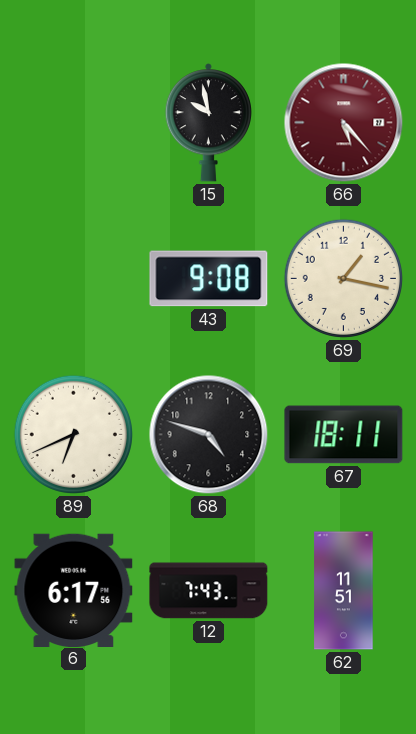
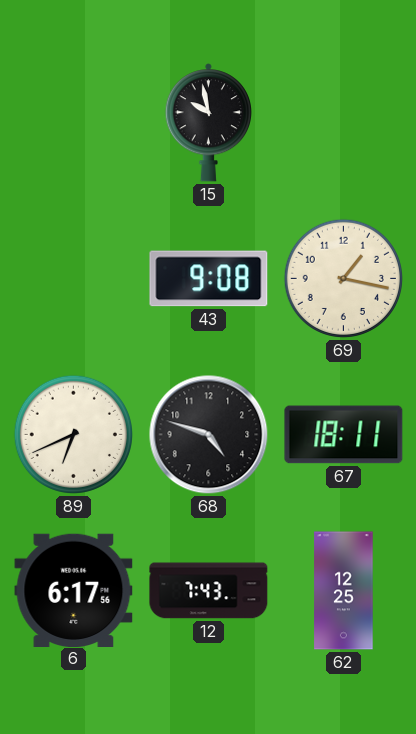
66: 5:23 -> none
62: 11:51 -> 12:25
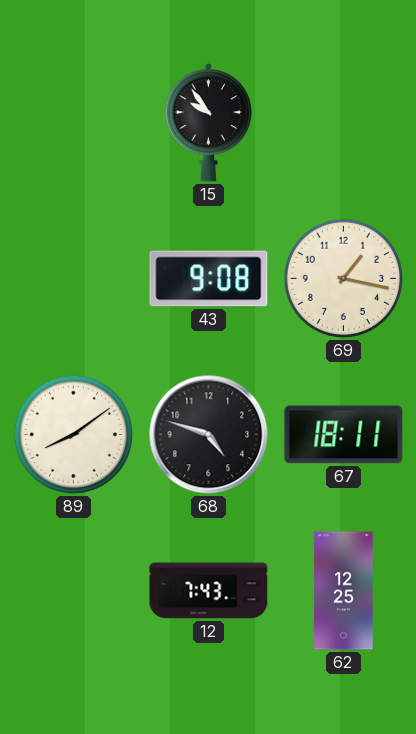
15: 9:58 -> 9:54
89: 6:41 -> 8:09
6: 6:17 -> none
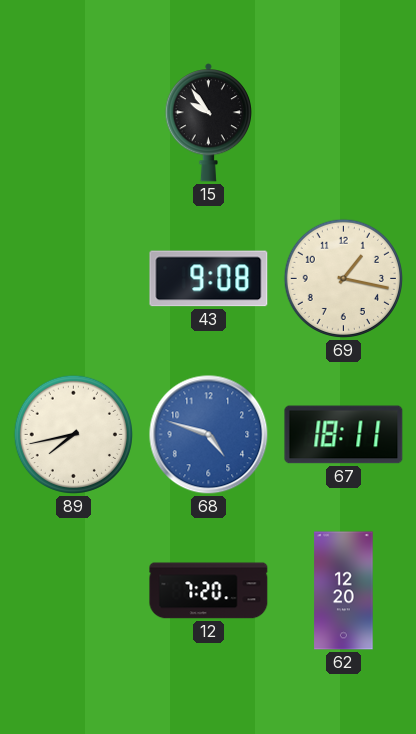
89: 8:09 -> 7:43
68 dial: black -> blue
12: 7:43 -> 7:20
62: 12:25 -> 12:20
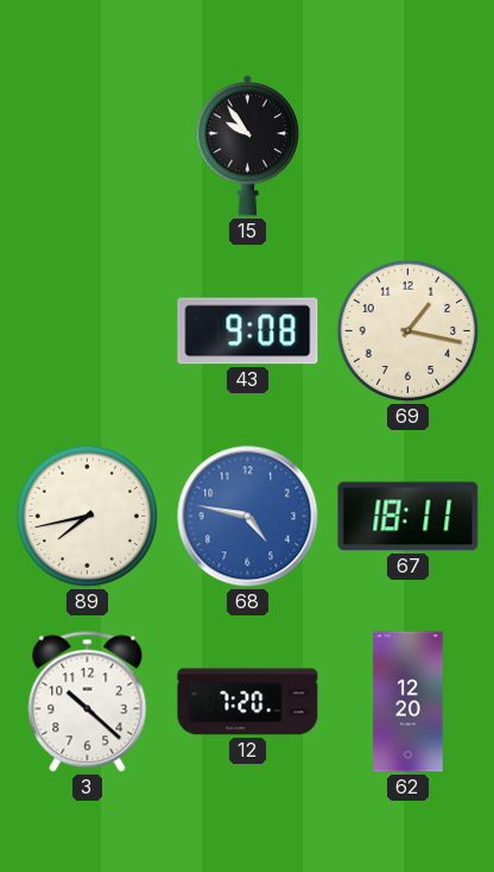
68: 4:48 -> 4:47
3: none -> 10:22
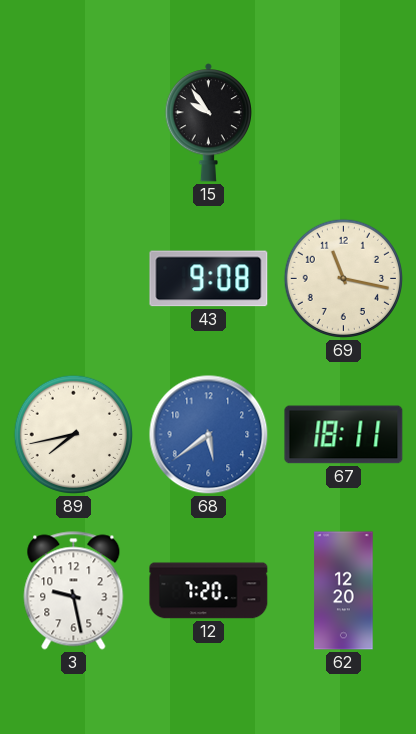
69: 1:17 -> 11:17
68: 4:47 -> 5:39
3: 10:22 -> 9:28
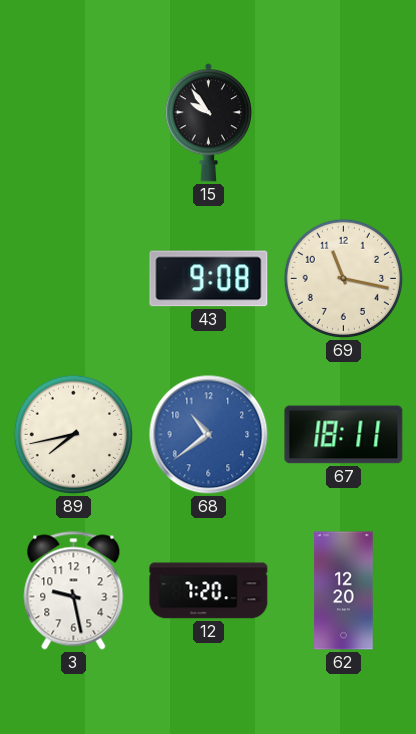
68: 5:39 -> 10:39
